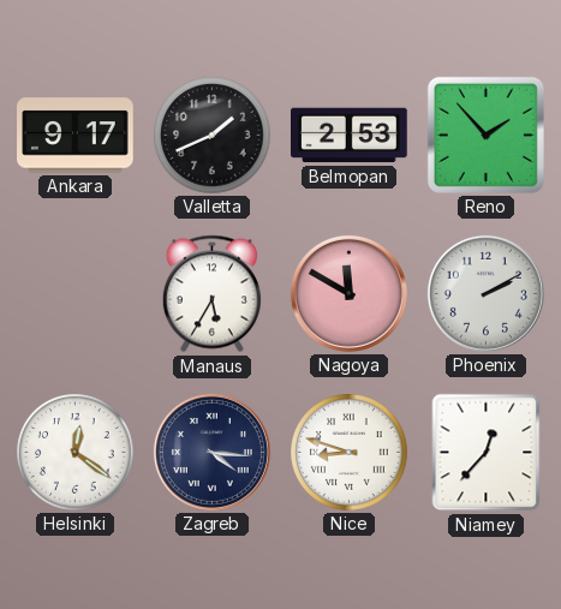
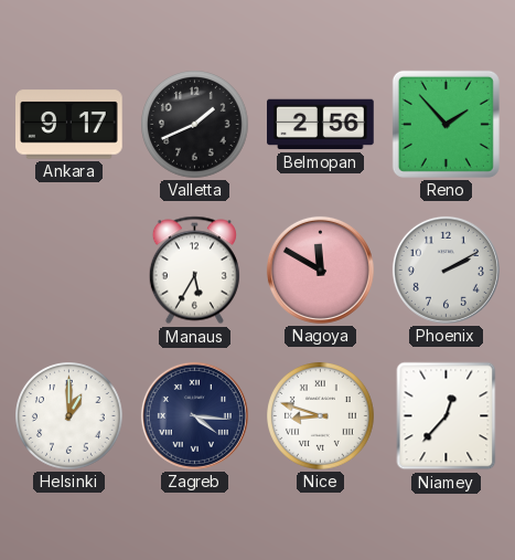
Belmopan: 2:53 -> 2:56
Helsinki: 12:21 -> 1:00
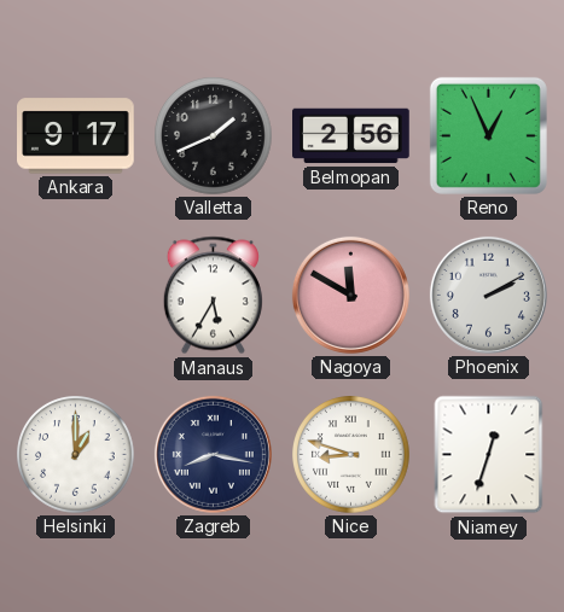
Reno: 1:53 -> 12:56
Zagreb: 4:16 -> 8:17
Niamey: 12:37 -> 12:33
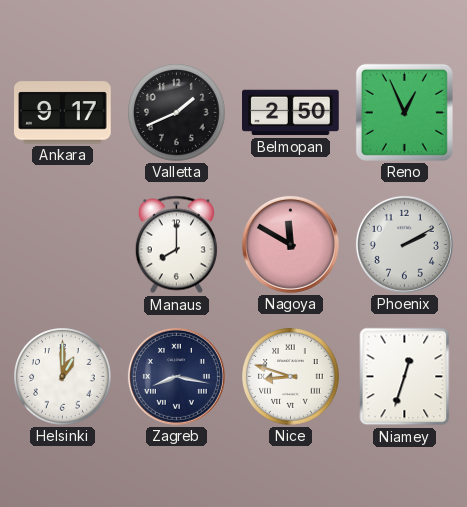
Belmopan: 2:56 -> 2:50
Manaus: 5:35 -> 8:00
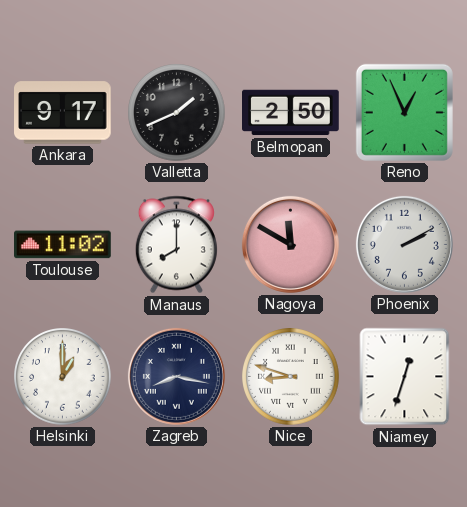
Toulouse: none -> 11:02
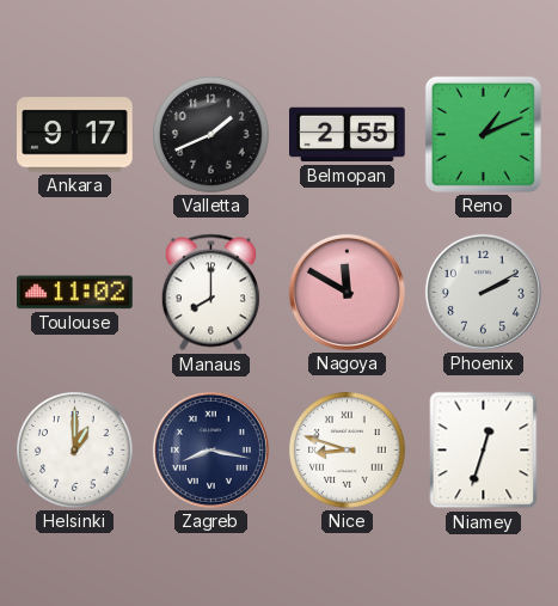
Belmopan: 2:50 -> 2:55
Reno: 12:56 -> 1:11
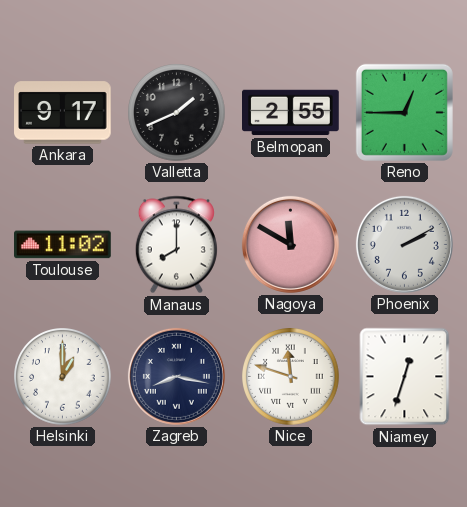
Reno: 1:11 -> 12:45
Nice: 8:48 -> 11:48
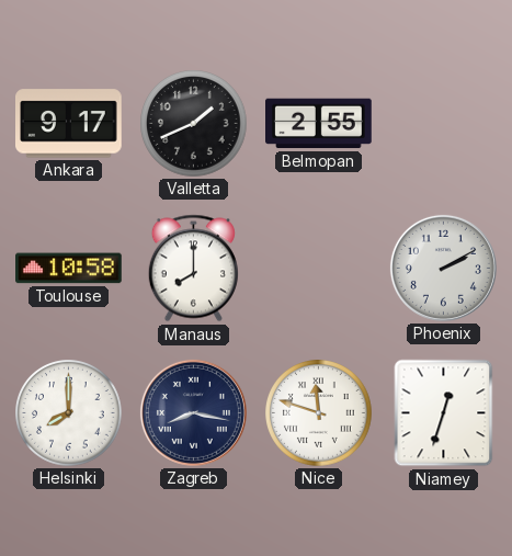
Reno: 12:45 -> none
Toulouse: 11:02 -> 10:58
Nagoya: 11:50 -> none
Helsinki: 1:00 -> 8:00
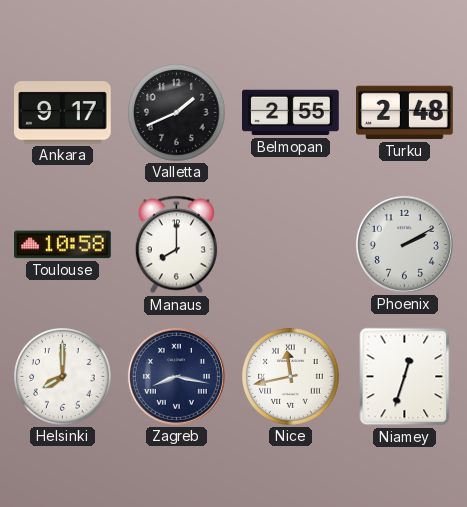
Turku: none -> 2:48
Nice: 11:48 -> 11:43
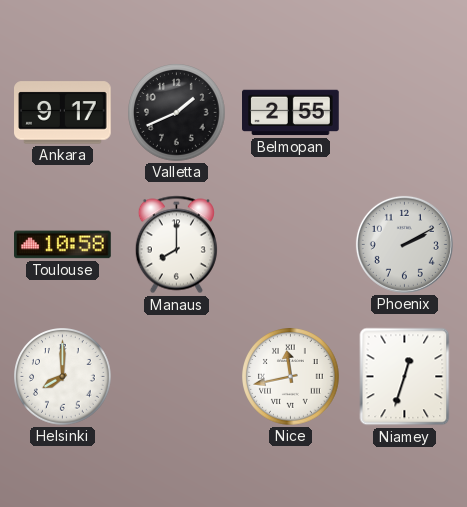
Turku: 2:48 -> none
Zagreb: 8:17 -> none
